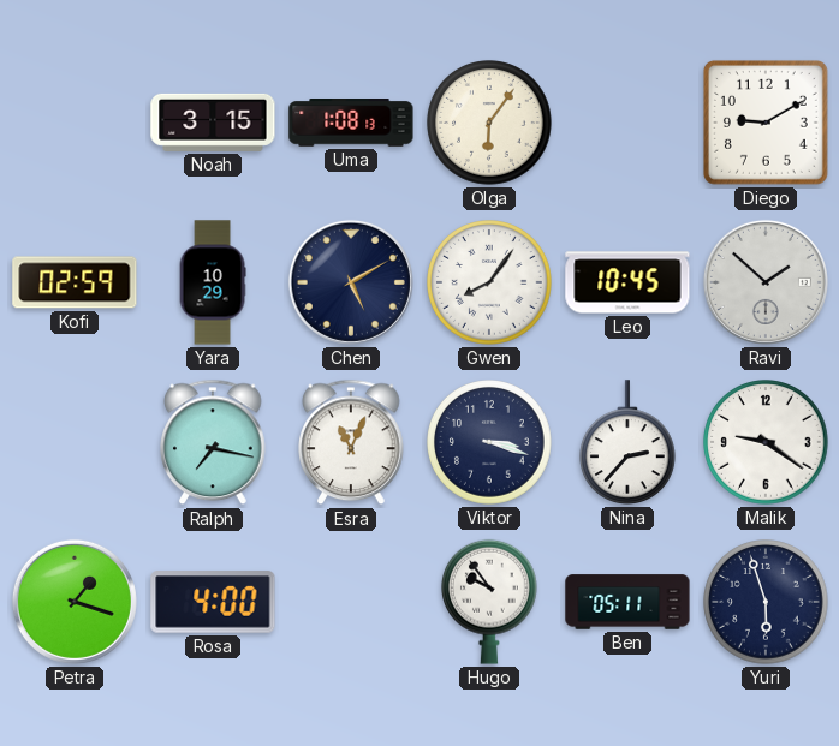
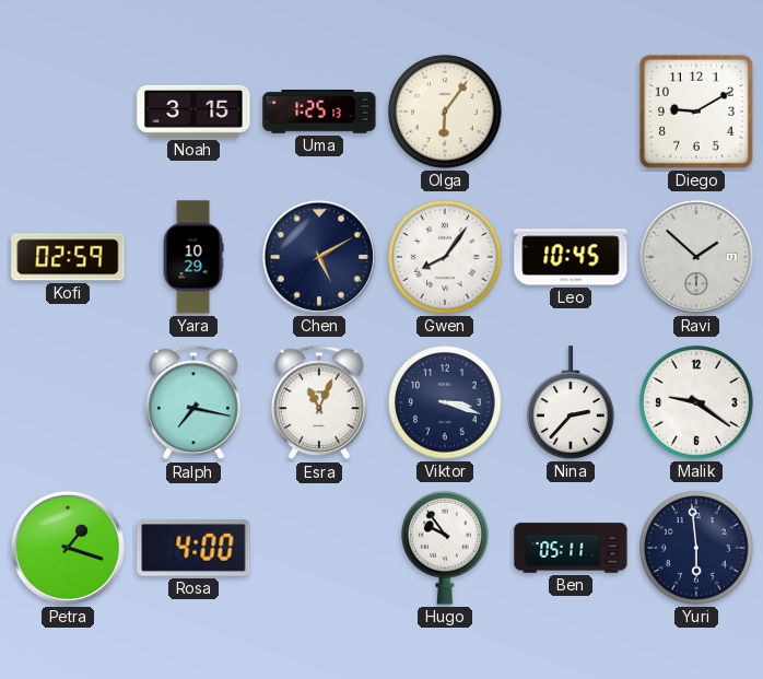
Uma: 1:08 -> 1:25
Yuri: 5:57 -> 5:59
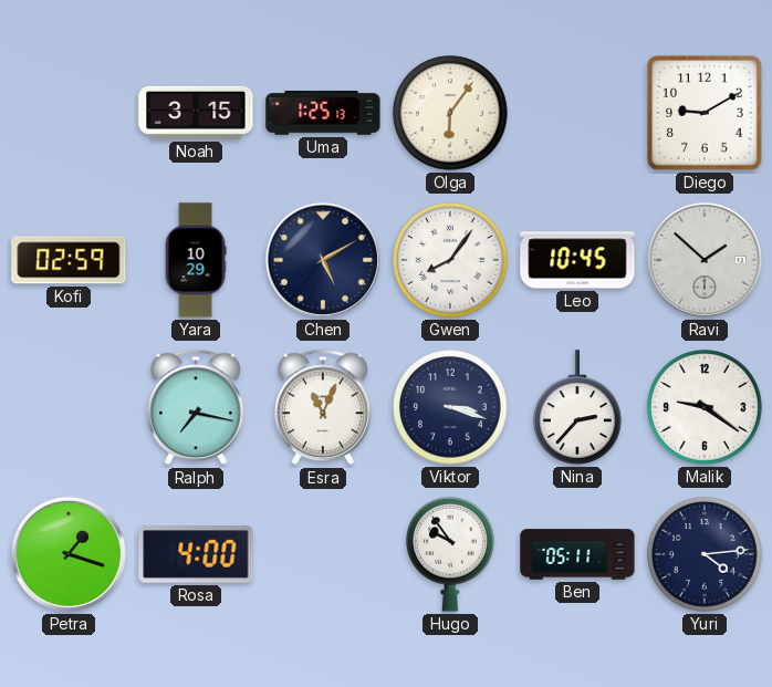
Yuri: 5:59 -> 4:14
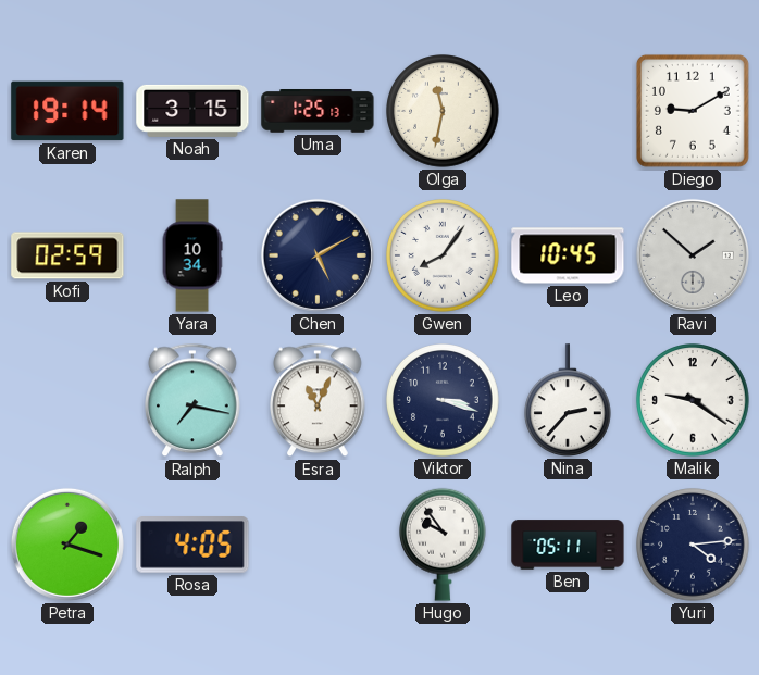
Karen: none -> 19:14
Olga: 6:06 -> 11:32
Yara: 10:29 -> 10:34
Rosa: 4:00 -> 4:05
